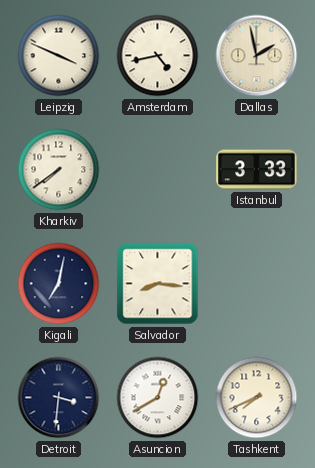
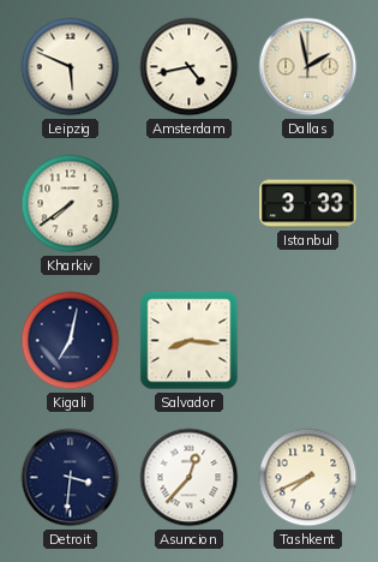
Leipzig: 3:49 -> 5:49
Asuncion: 12:40 -> 12:37
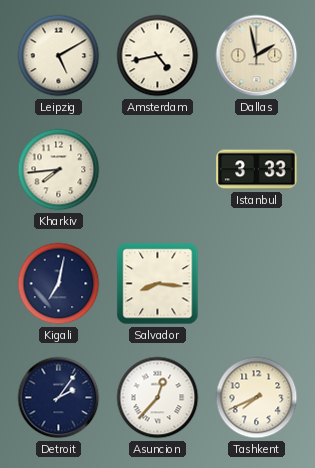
Leipzig: 5:49 -> 5:10
Kharkiv: 7:39 -> 7:44
Detroit: 3:31 -> 2:06
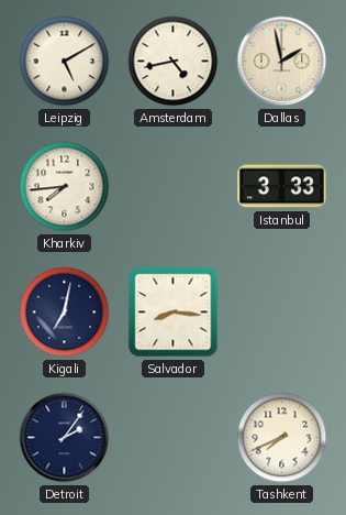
Asuncion: 12:37 -> none
